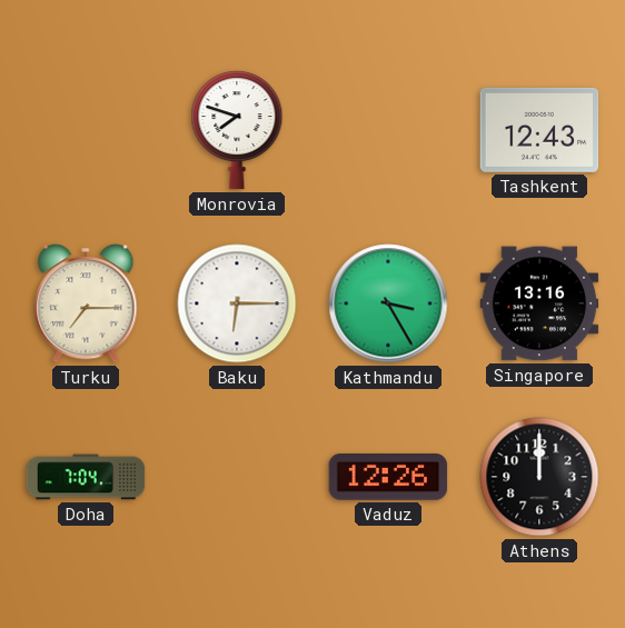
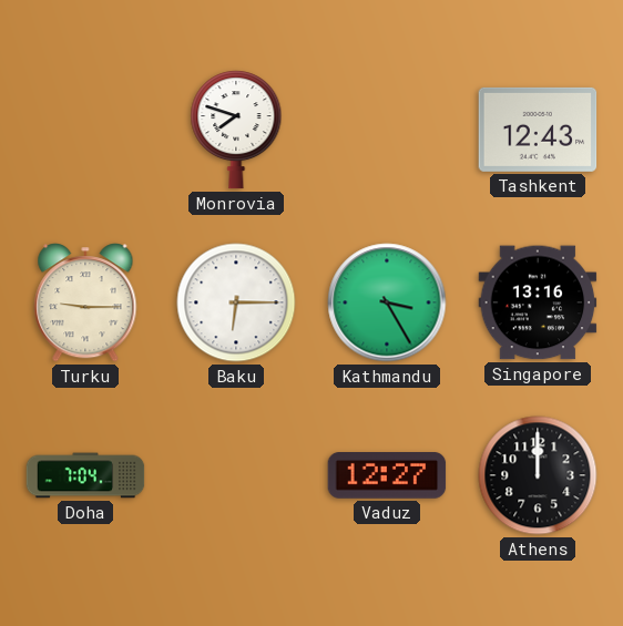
Turku: 7:15 -> 9:15
Vaduz: 12:26 -> 12:27
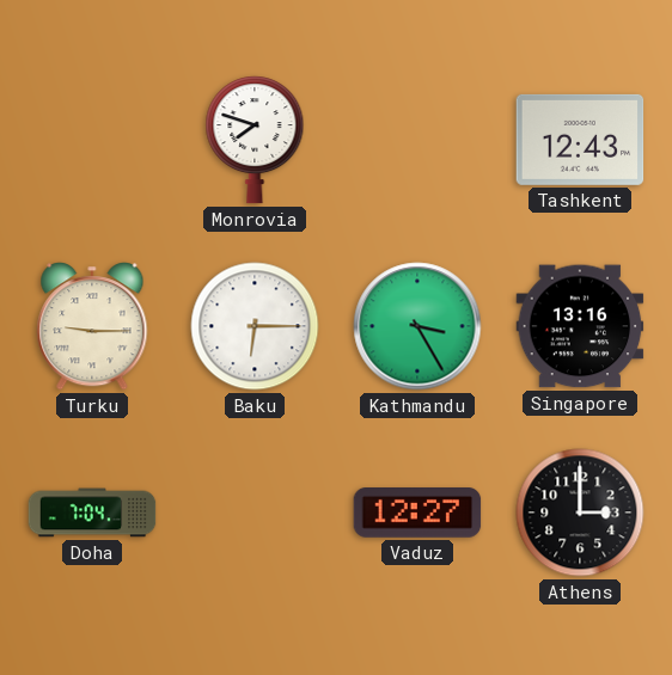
Athens: 12:00 -> 3:00
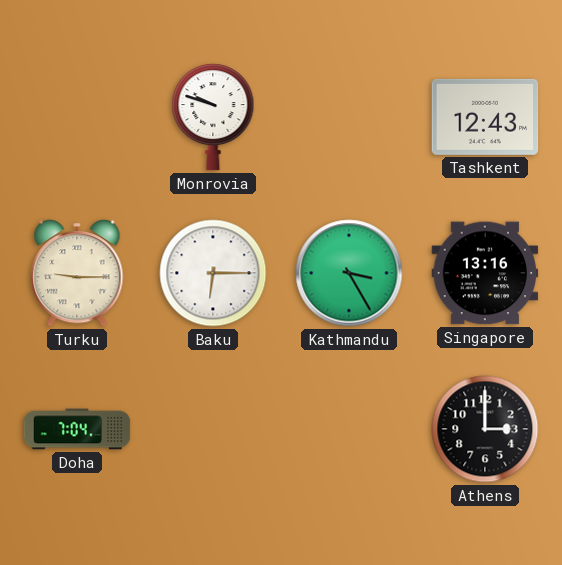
Monrovia: 7:48 -> 9:48
Vaduz: 12:27 -> none
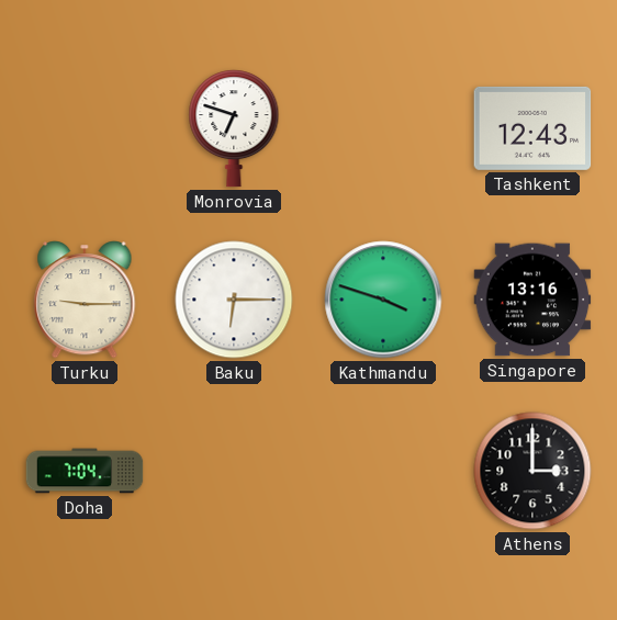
Monrovia: 9:48 -> 6:48
Kathmandu: 3:25 -> 3:48
